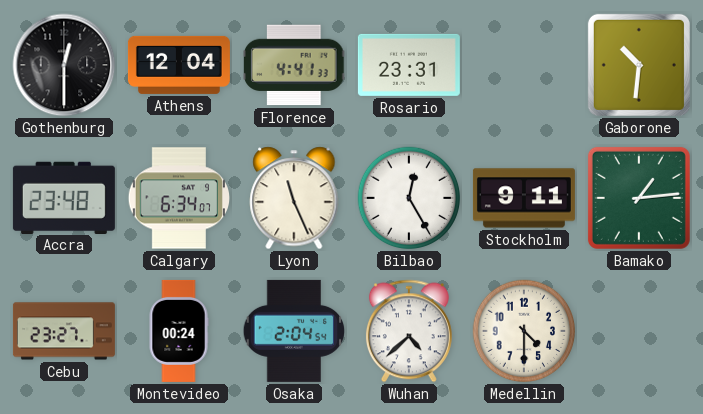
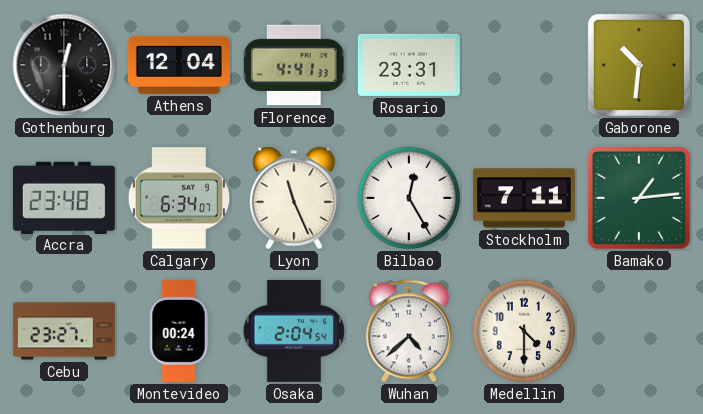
Stockholm: 9:11 -> 7:11
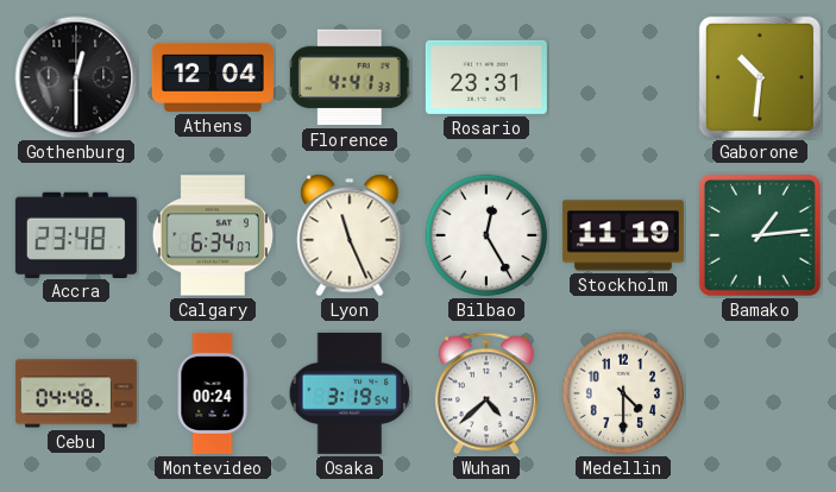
Stockholm: 7:11 -> 11:19
Cebu: 23:27 -> 04:48
Osaka: 2:04 -> 3:19
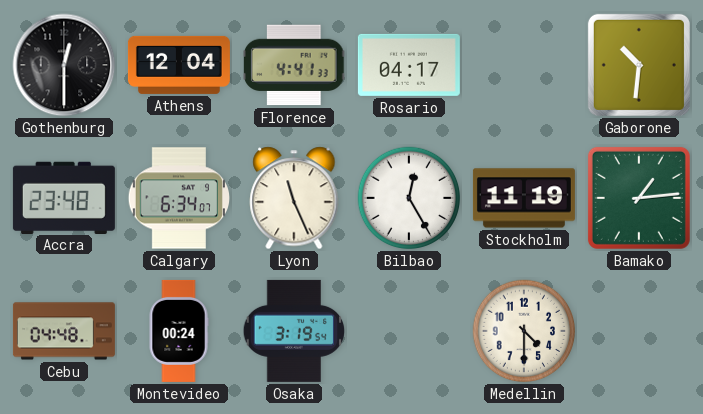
Rosario: 23:31 -> 04:17
Wuhan: 4:38 -> none
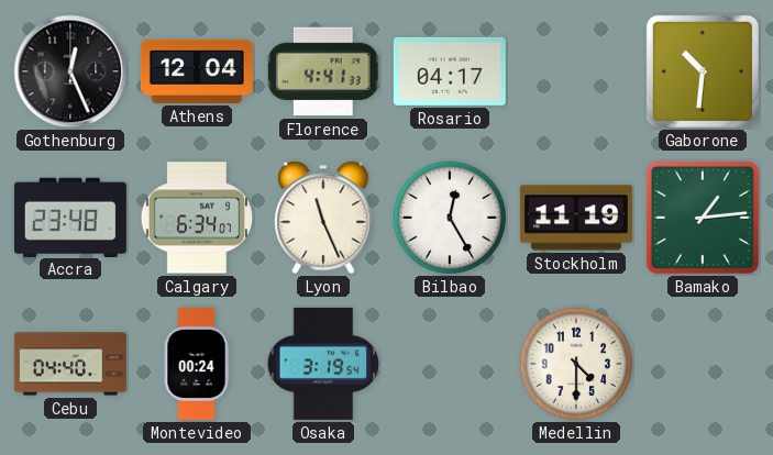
Gothenburg: 12:30 -> 12:26
Cebu: 04:48 -> 04:40
